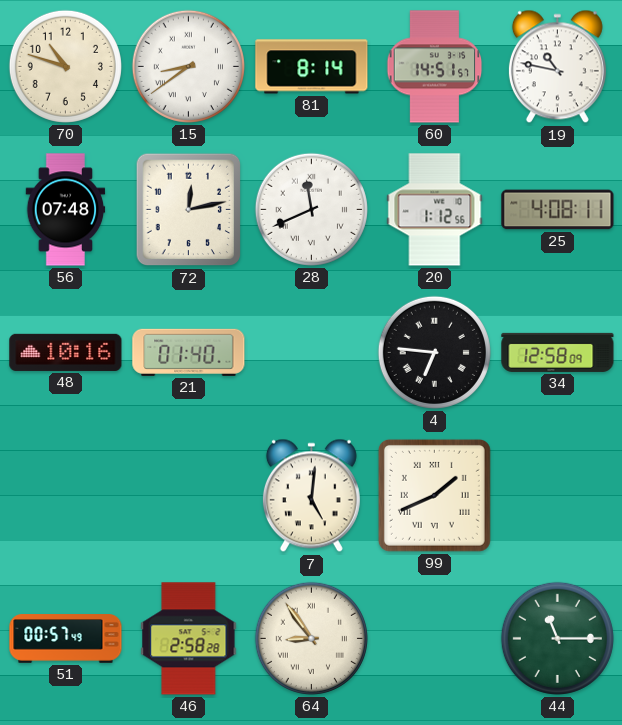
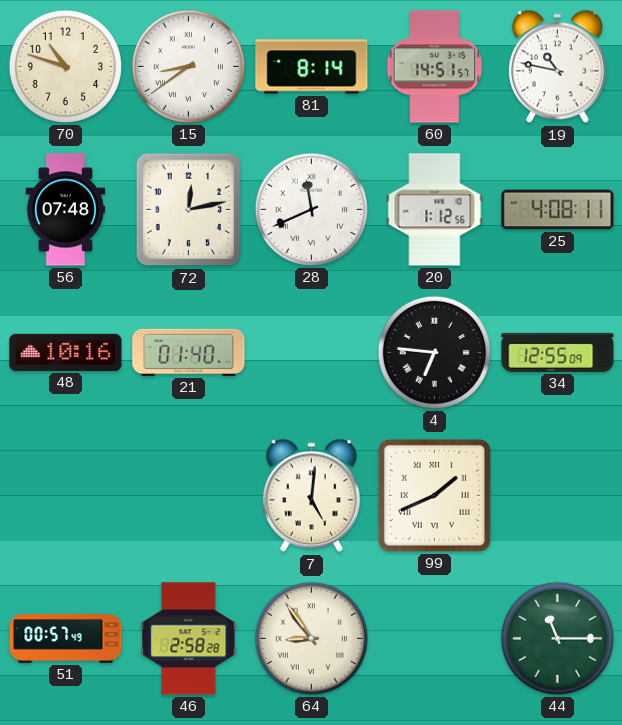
34: 12:58 -> 12:55
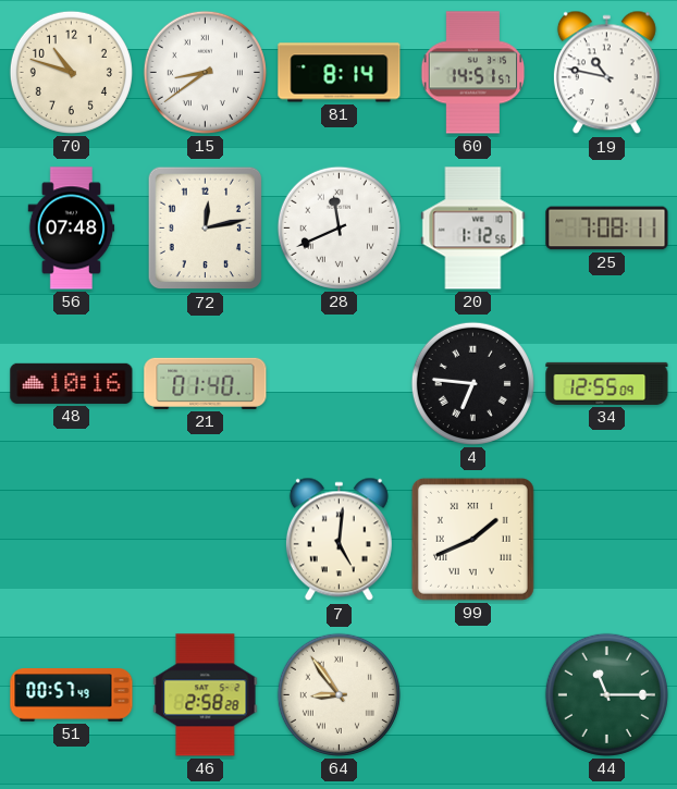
25: 4:08 -> 7:08
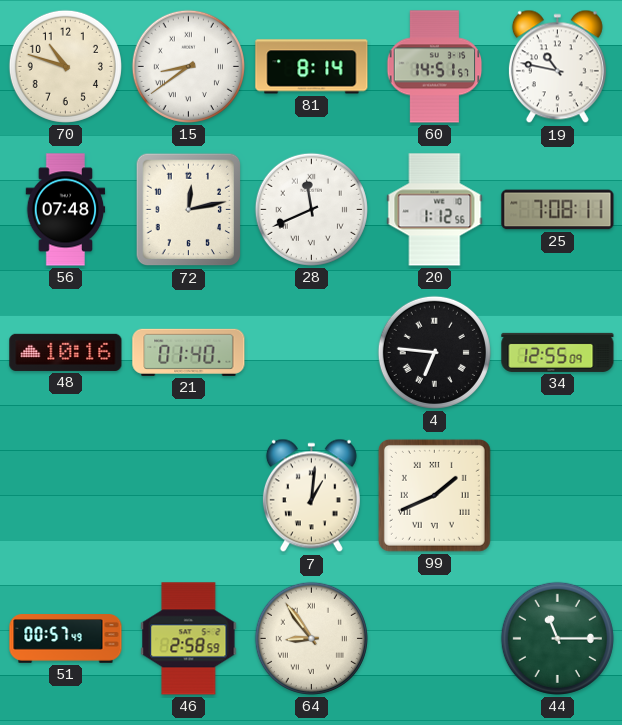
7: 5:01 -> 1:01
46: 2:58:28 -> 2:58:59
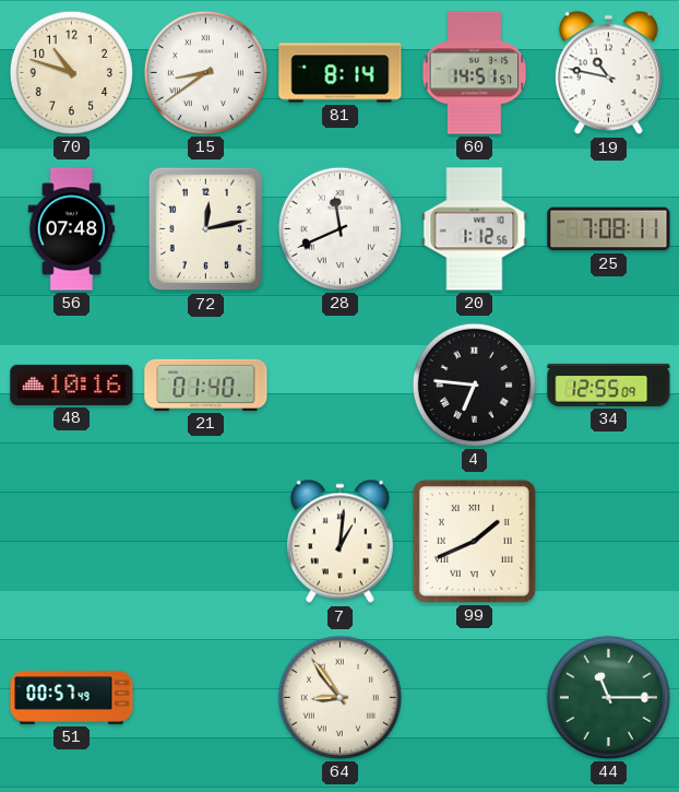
46: 2:58 -> none
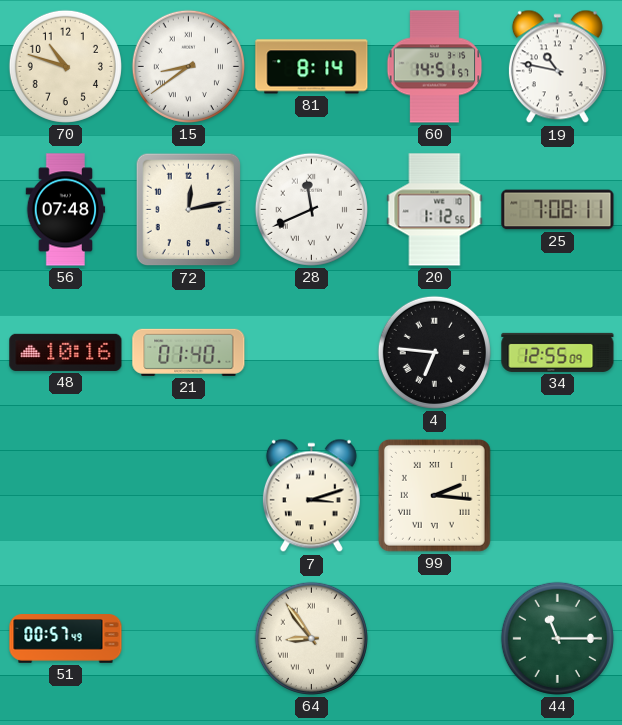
7: 1:01 -> 3:12
99: 1:41 -> 2:16
